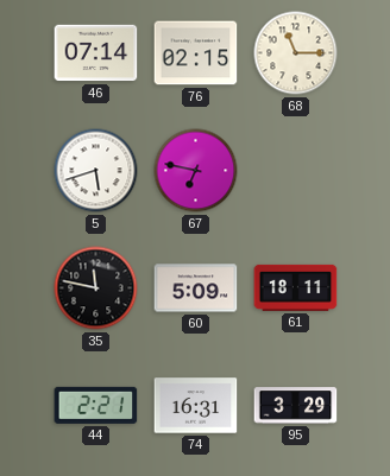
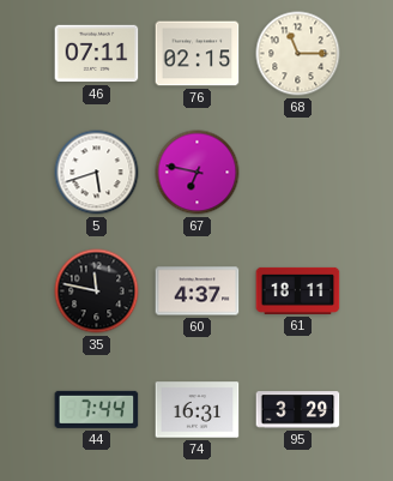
46: 07:14 -> 07:11
60: 5:09 -> 4:37
44: 2:21 -> 7:44
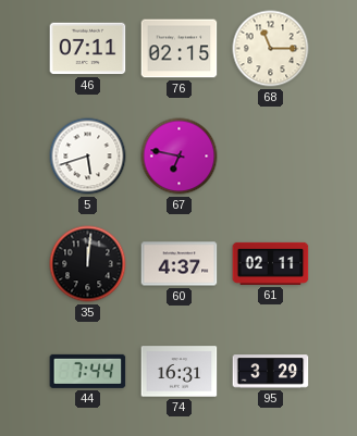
35: 11:47 -> 12:01
61: 18:11 -> 02:11
